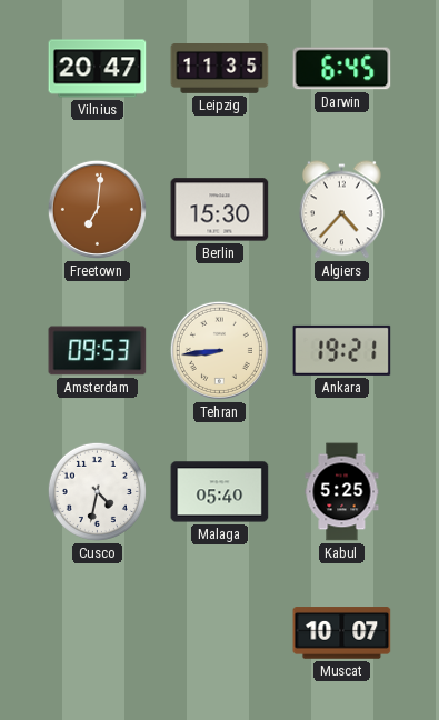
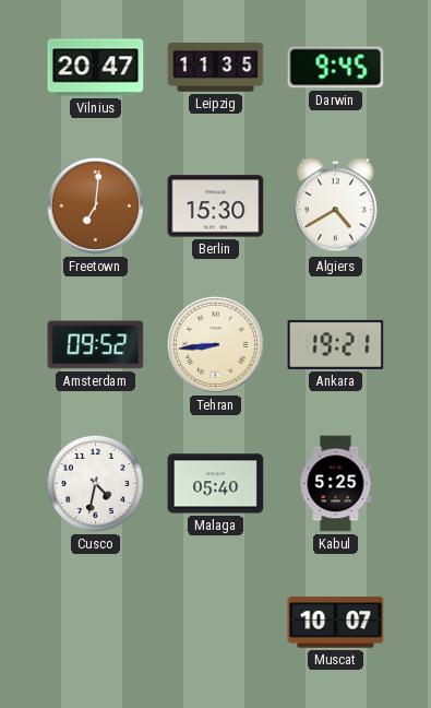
Darwin: 6:45 -> 9:45
Algiers: 4:37 -> 4:40
Amsterdam: 09:53 -> 09:52
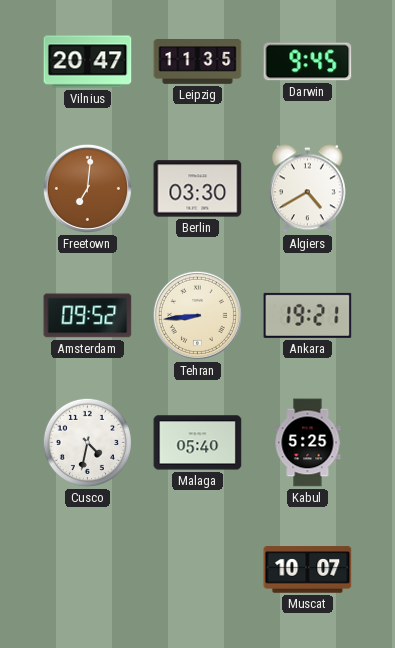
Berlin: 15:30 -> 03:30
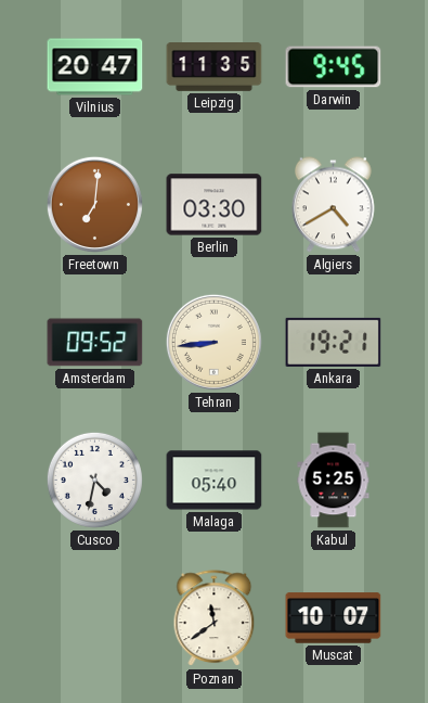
Poznan: none -> 11:39
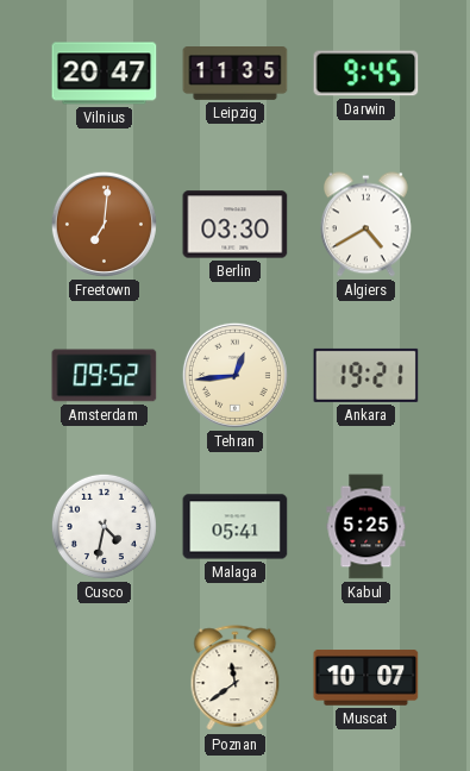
Tehran: 8:44 -> 12:44
Malaga: 05:40 -> 05:41
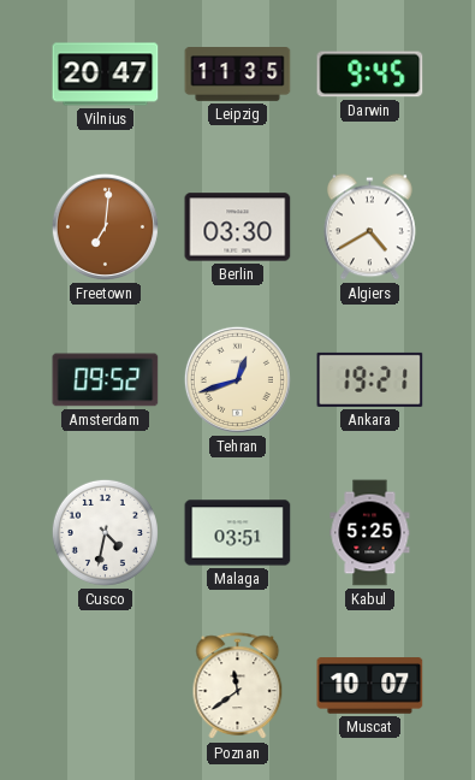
Tehran: 12:44 -> 12:42
Malaga: 05:41 -> 03:51
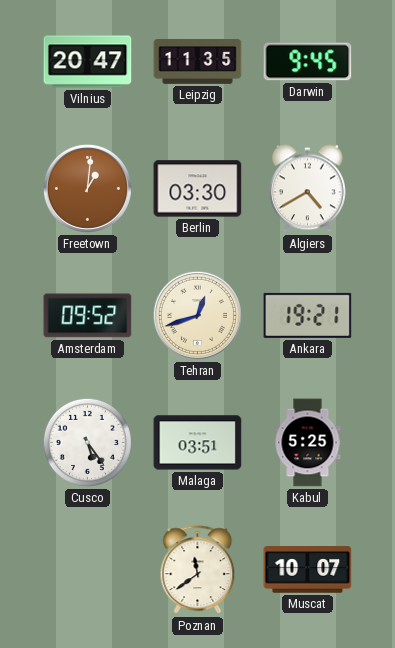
Freetown: 7:01 -> 1:01
Cusco: 4:32 -> 5:24
